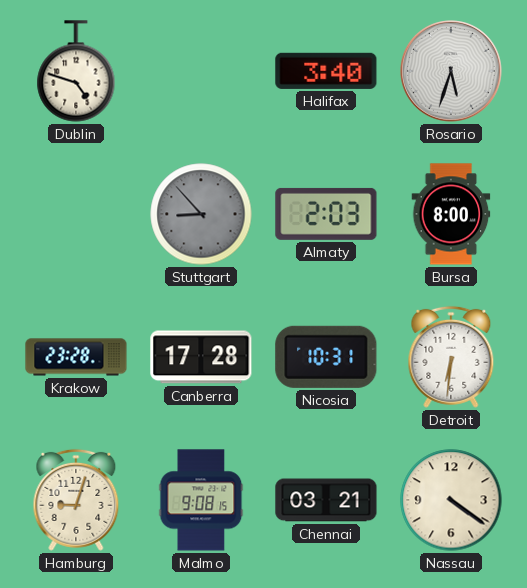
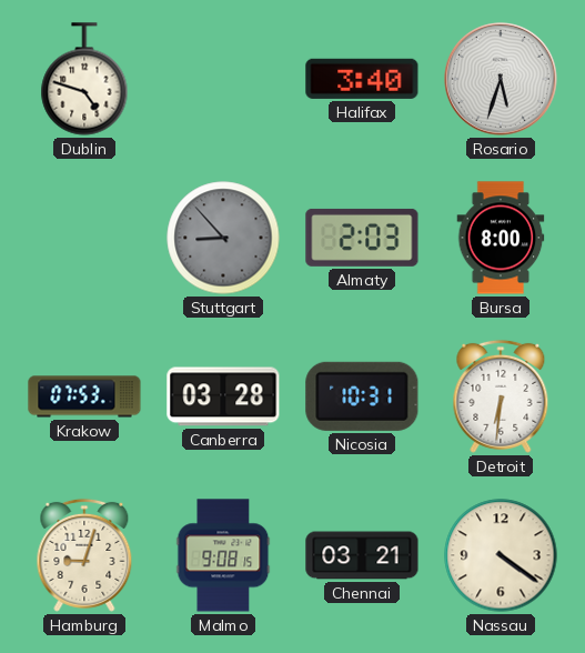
Krakow: 23:28 -> 07:53
Canberra: 17:28 -> 03:28
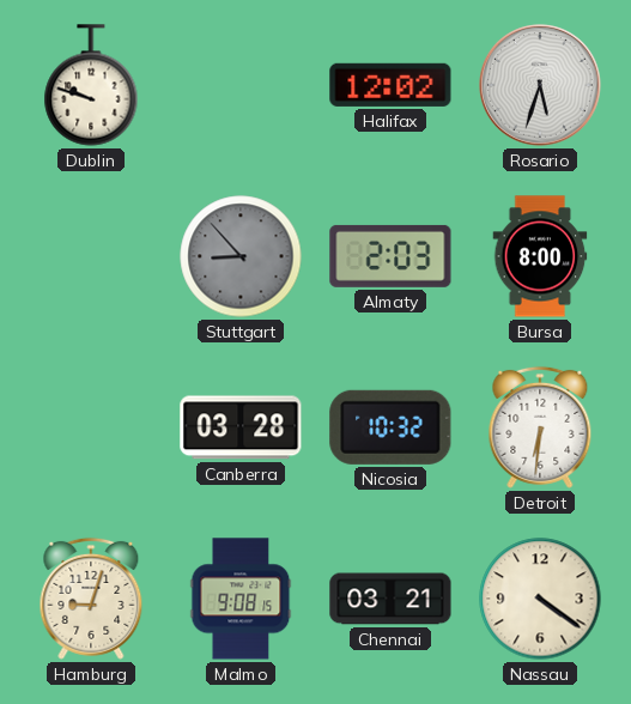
Dublin: 4:48 -> 9:48
Halifax: 3:40 -> 12:02
Krakow: 07:53 -> none
Nicosia: 10:31 -> 10:32
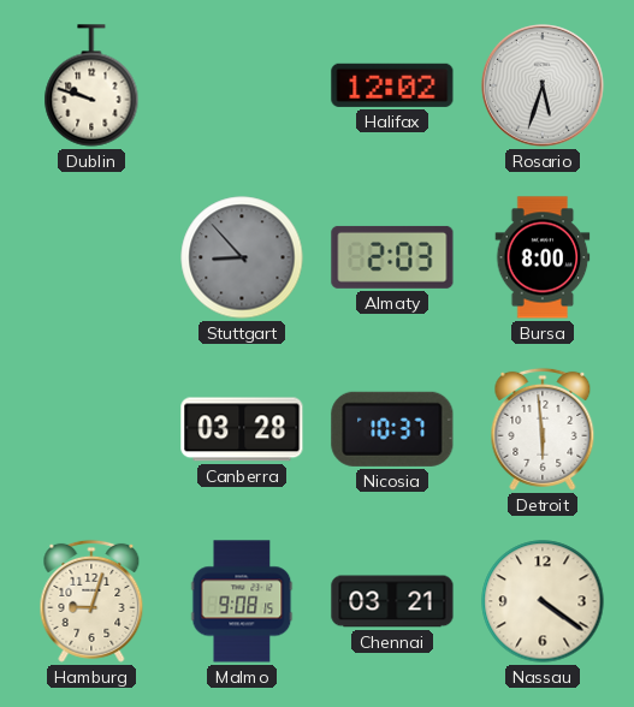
Nicosia: 10:32 -> 10:37
Detroit: 6:31 -> 5:59
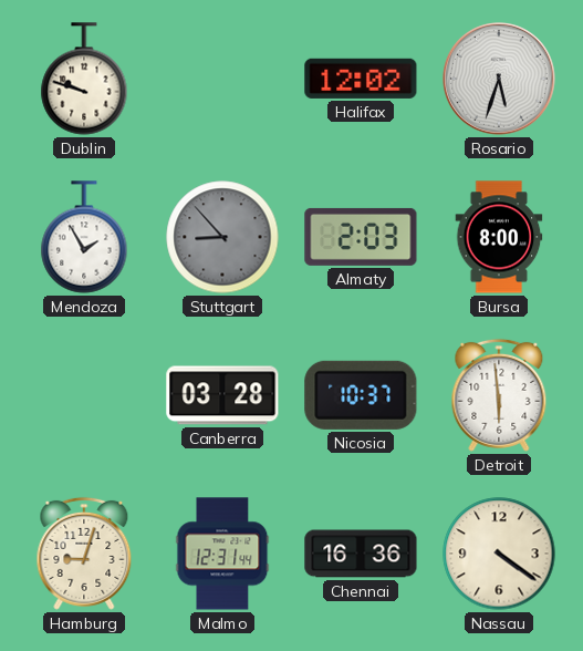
Mendoza: none -> 1:55
Malmo: 9:08 -> 12:31
Chennai: 03:21 -> 16:36
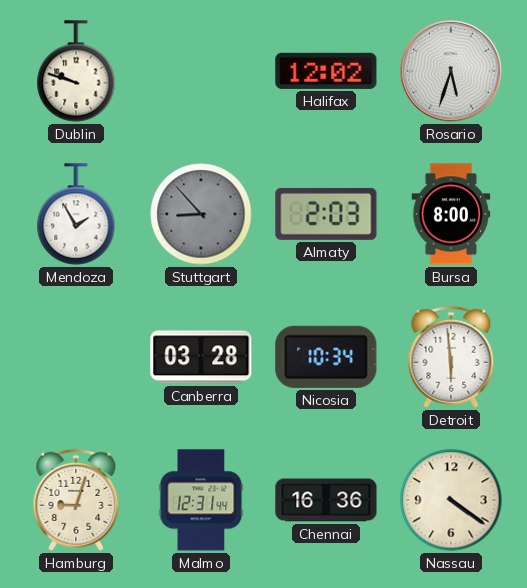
Nicosia: 10:37 -> 10:34
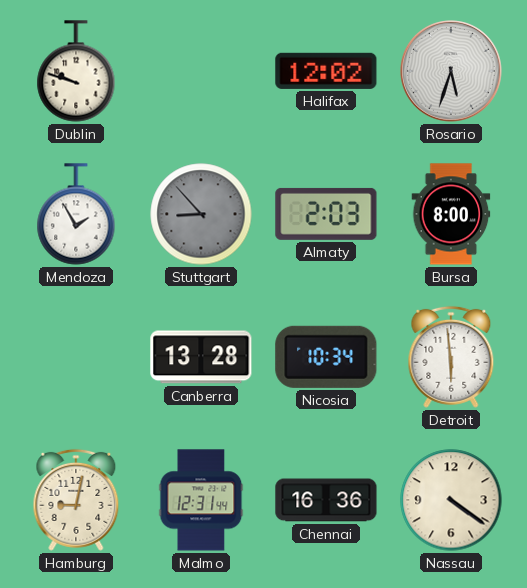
Canberra: 03:28 -> 13:28
Hamburg: 9:03 -> 9:02
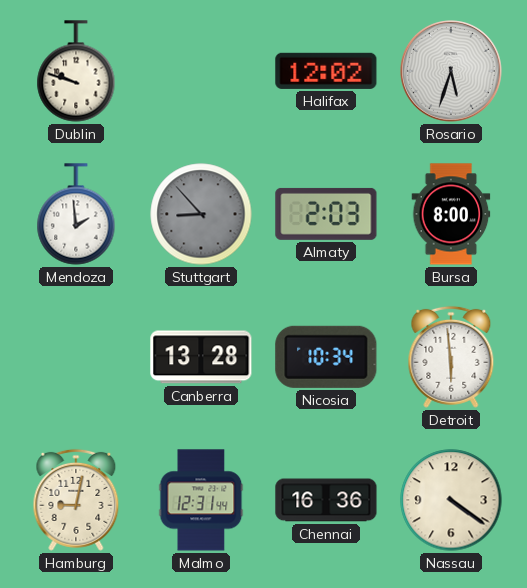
Mendoza: 1:55 -> 1:59
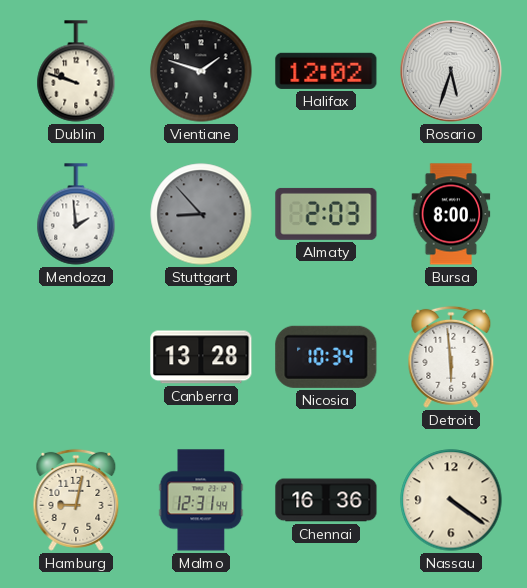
Vientiane: none -> 1:48
